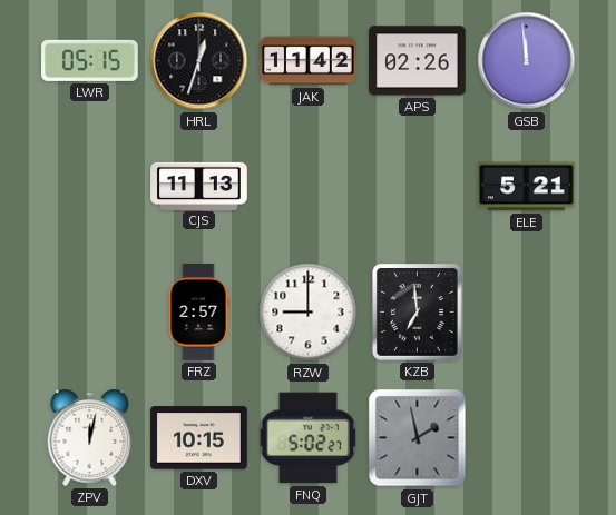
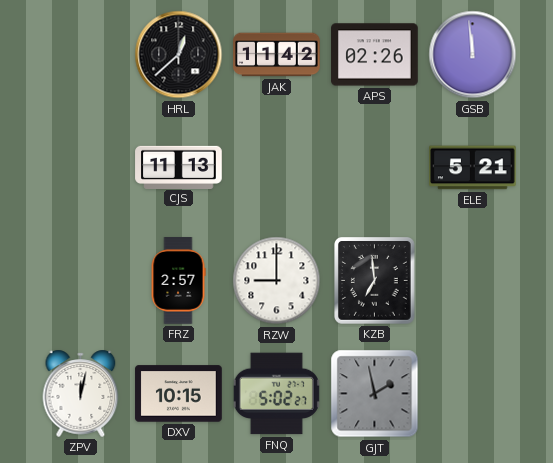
LWR: 05:15 -> none
HRL: 12:33 -> 12:38
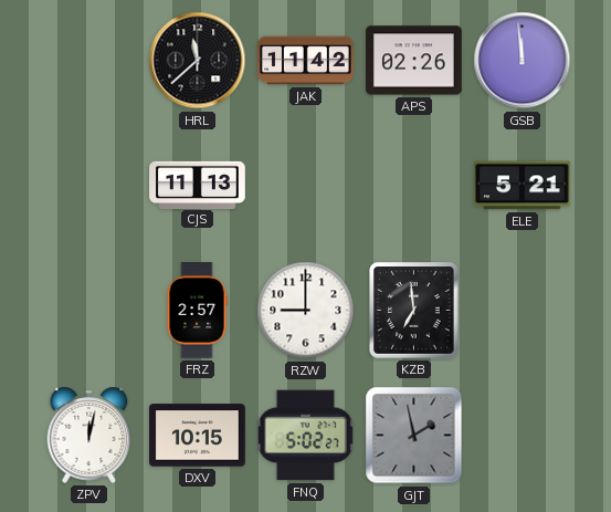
HRL: 12:38 -> 11:38
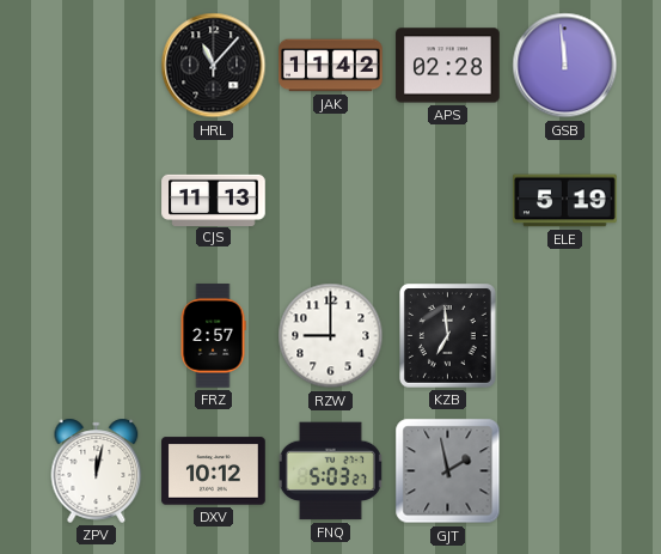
HRL: 11:38 -> 11:07
APS: 02:26 -> 02:28
ELE: 5:21 -> 5:19
DXV: 10:15 -> 10:12
FNQ: 5:02 -> 5:03
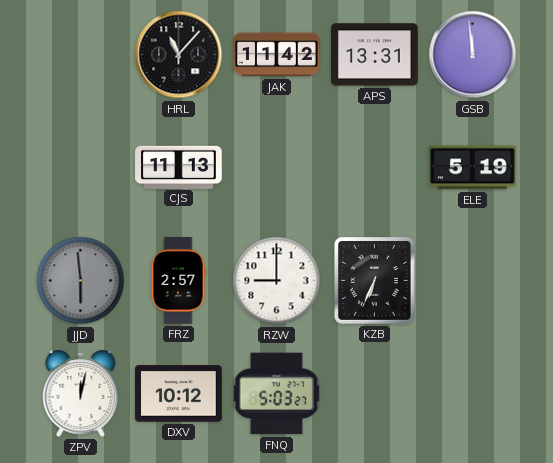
APS: 02:28 -> 13:31
JJD: none -> 5:59
KZB: 6:59 -> 6:34
GJT: 1:58 -> none
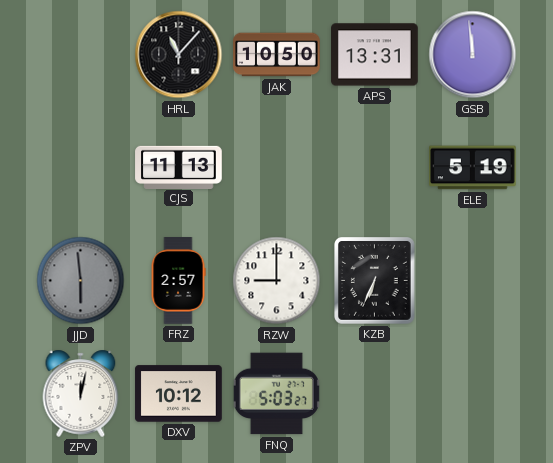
JAK: 11:42 -> 10:50
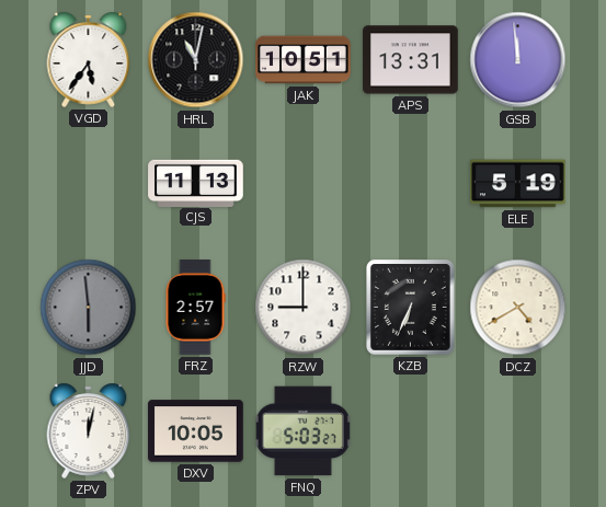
VGD: none -> 5:36
HRL: 11:07 -> 11:02
JAK: 10:50 -> 10:51
DCZ: none -> 4:40
DXV: 10:12 -> 10:05
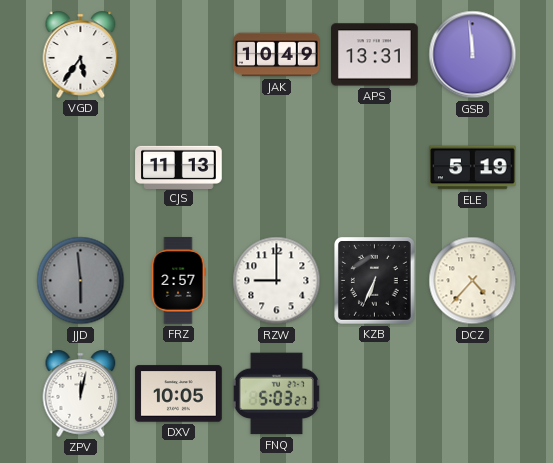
HRL: 11:02 -> none
JAK: 10:51 -> 10:49
DCZ: 4:40 -> 4:37
